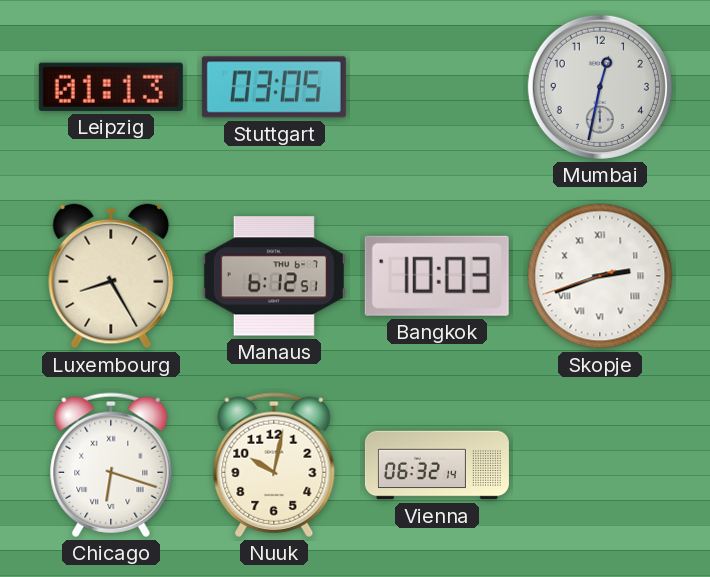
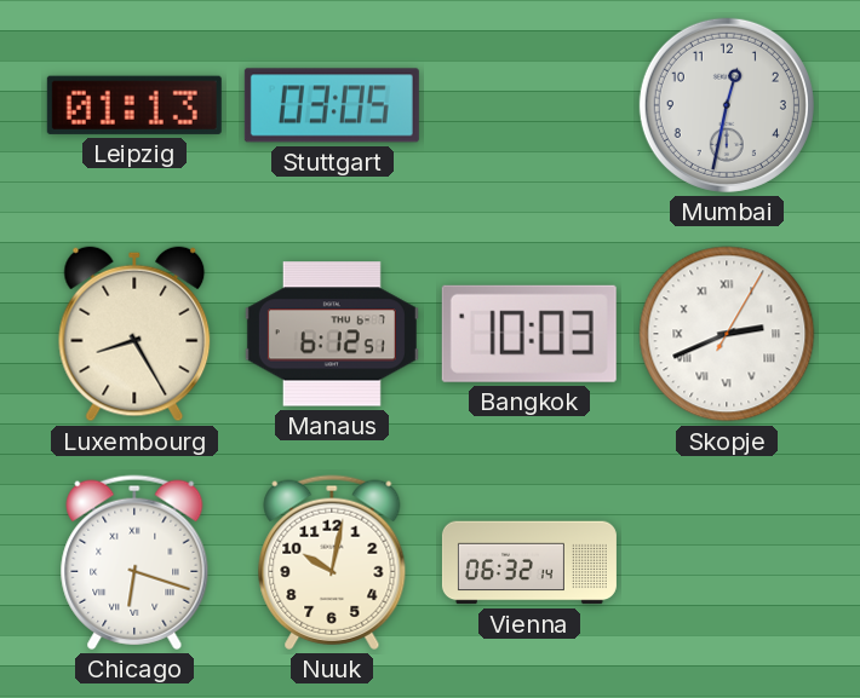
Skopje: 2:41:42 -> 2:41:05
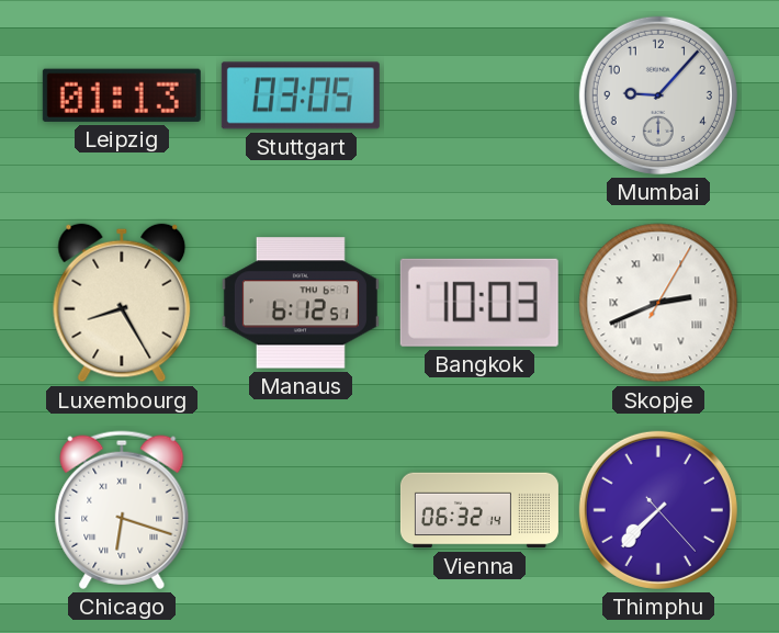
Mumbai: 12:32 -> 9:07
Nuuk: 10:02 -> none
Thimphu: none -> 7:37
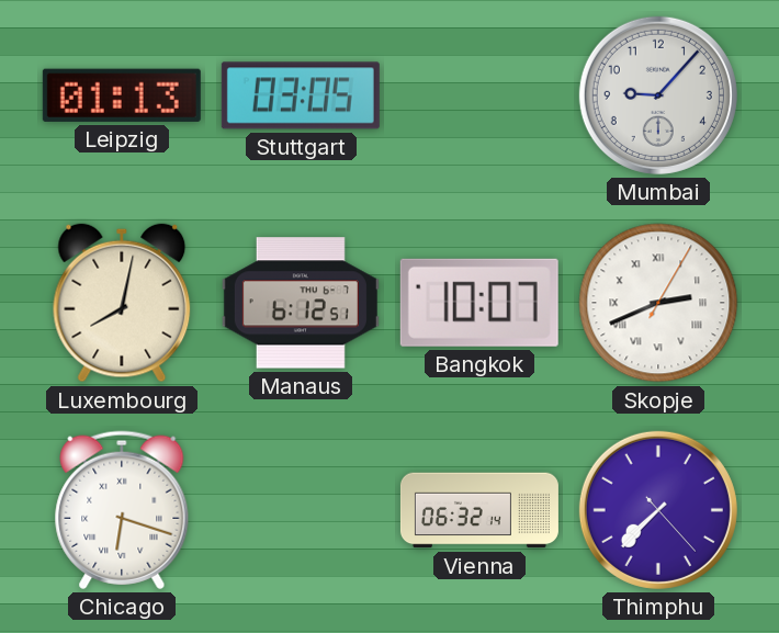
Luxembourg: 8:25 -> 8:02
Bangkok: 10:03 -> 10:07
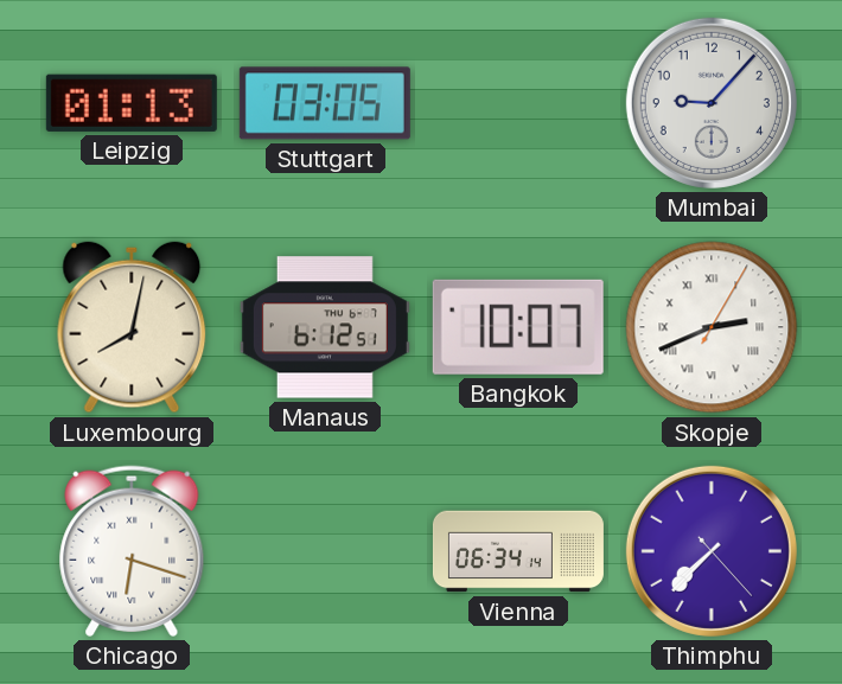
Vienna: 06:32 -> 06:34
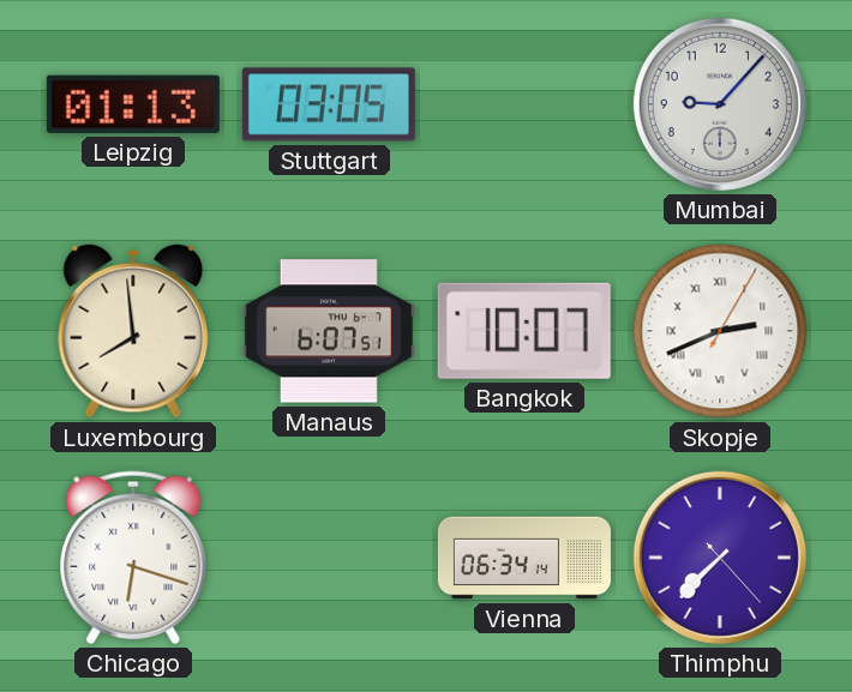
Luxembourg: 8:02 -> 7:59
Manaus: 6:12 -> 6:07
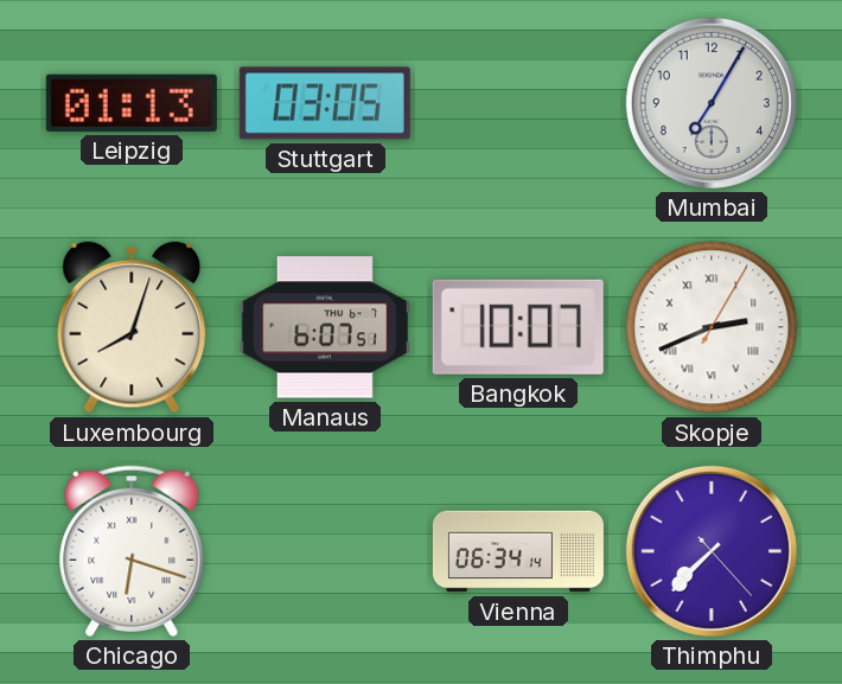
Mumbai: 9:07 -> 7:05
Luxembourg: 7:59 -> 8:03
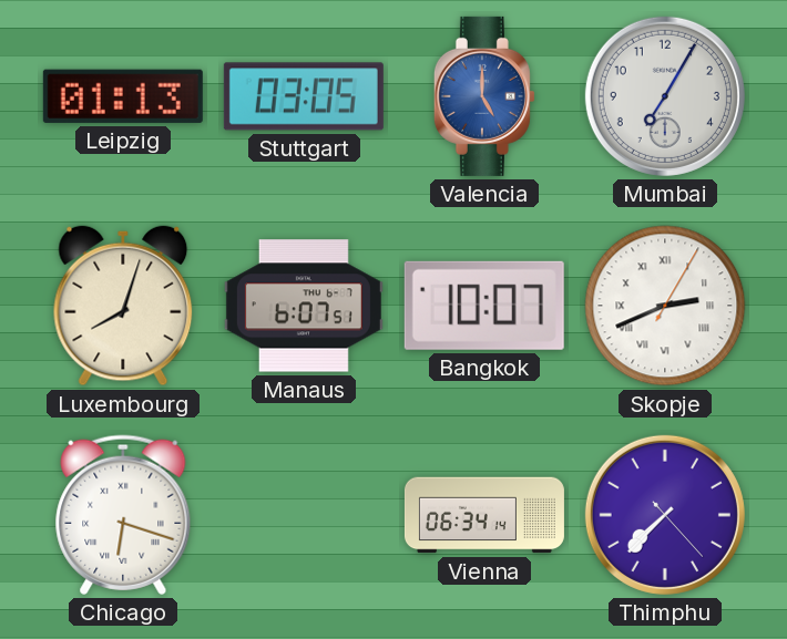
Valencia: none -> 5:00
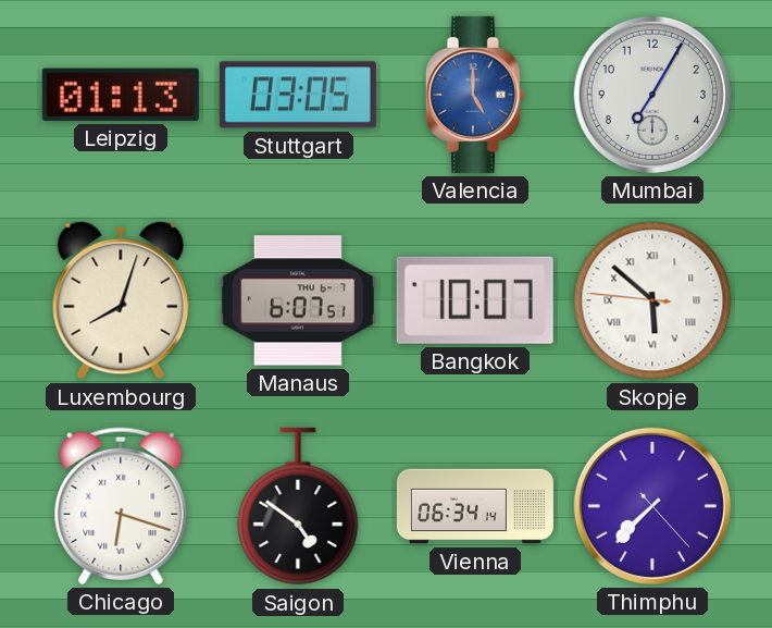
Skopje: 2:41 -> 5:51
Saigon: none -> 4:51
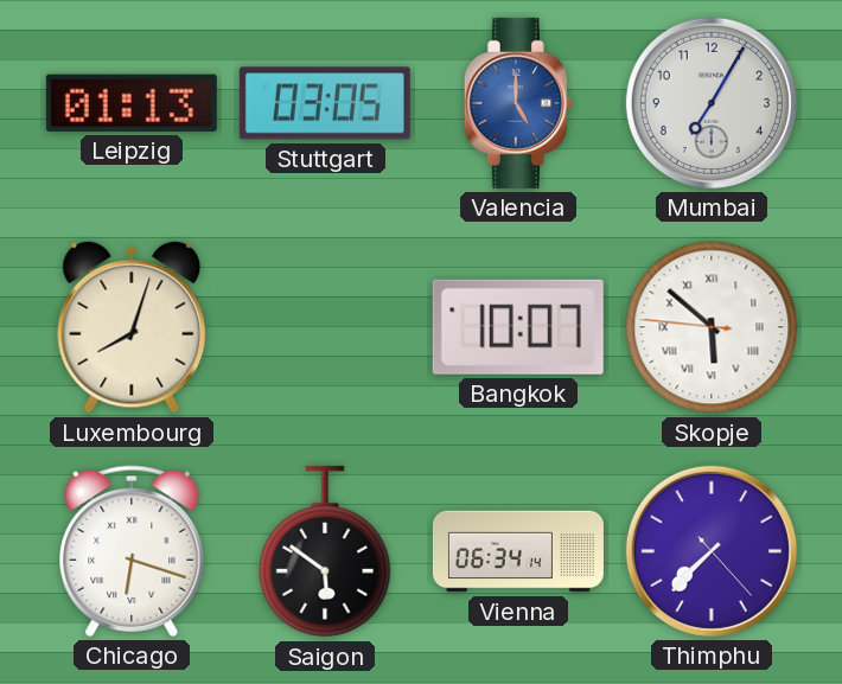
Manaus: 6:07 -> none
Saigon: 4:51 -> 5:51
